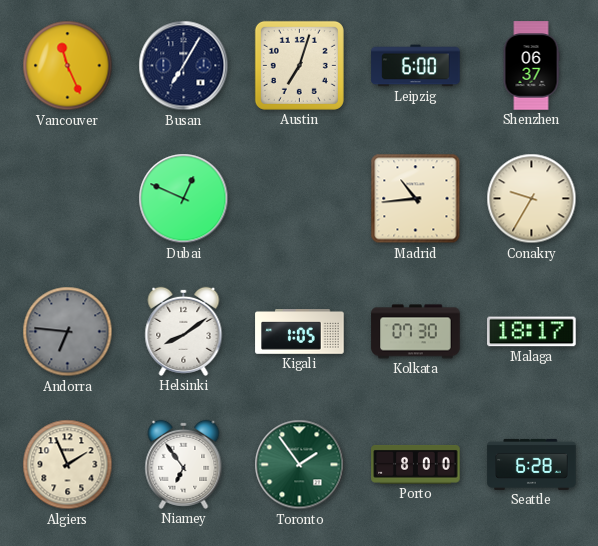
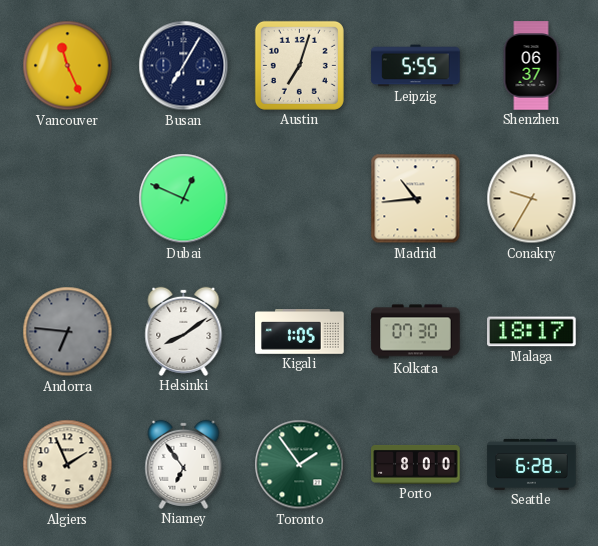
Leipzig: 6:00 -> 5:55
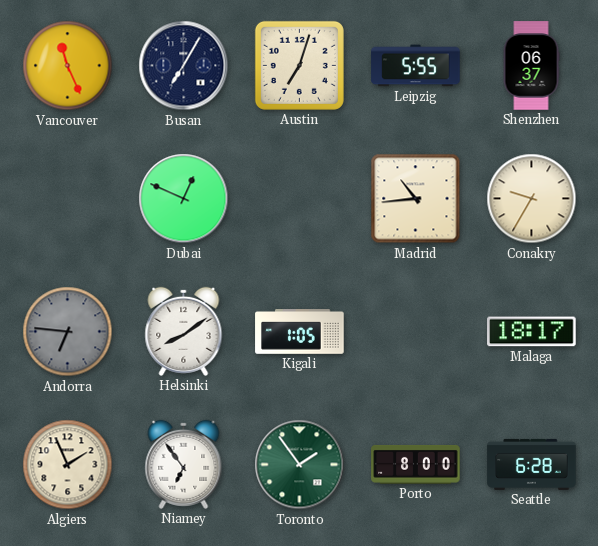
Kolkata: 07:30 -> none
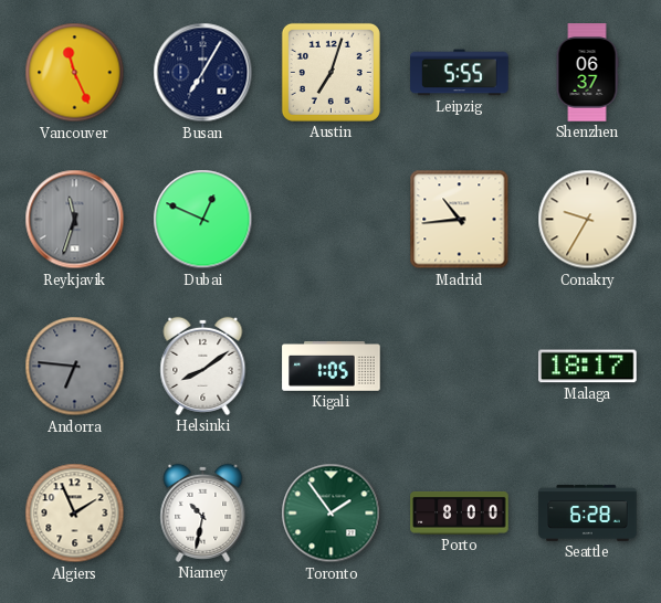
Reykjavik: none -> 11:33
Niamey: 6:54 -> 10:32
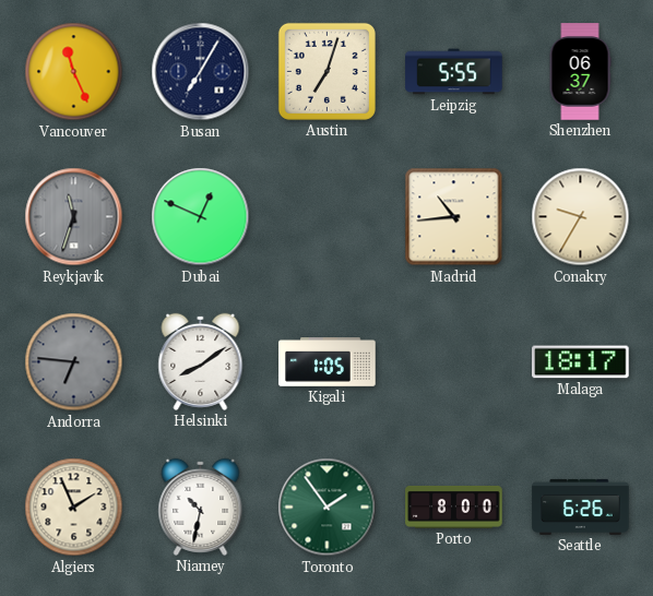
Seattle: 6:28 -> 6:26
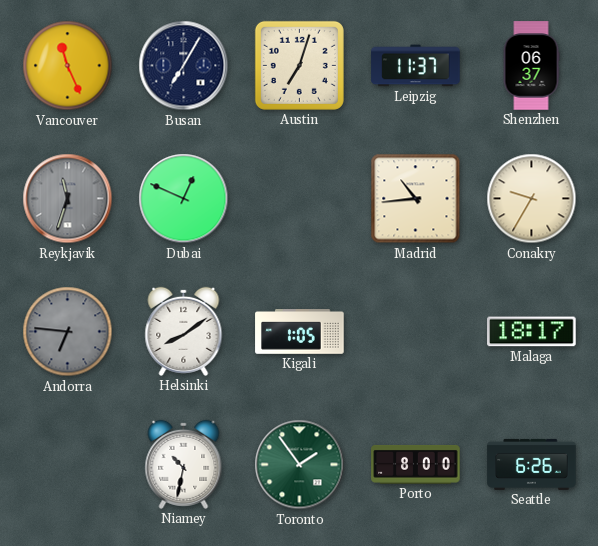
Leipzig: 5:55 -> 11:37
Algiers: 1:56 -> none
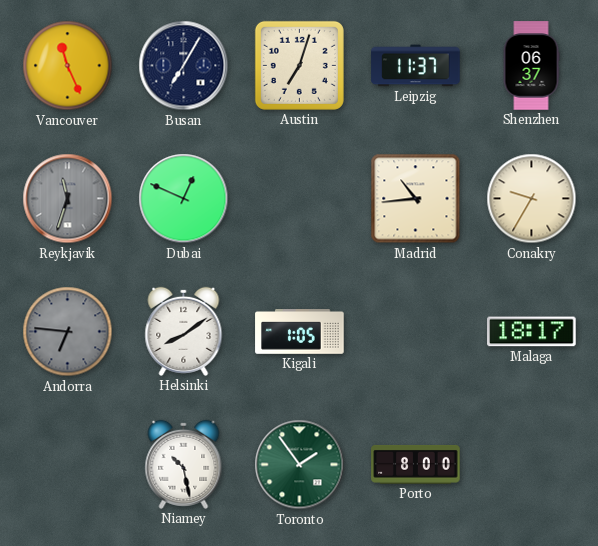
Niamey: 10:32 -> 10:28
Seattle: 6:26 -> none
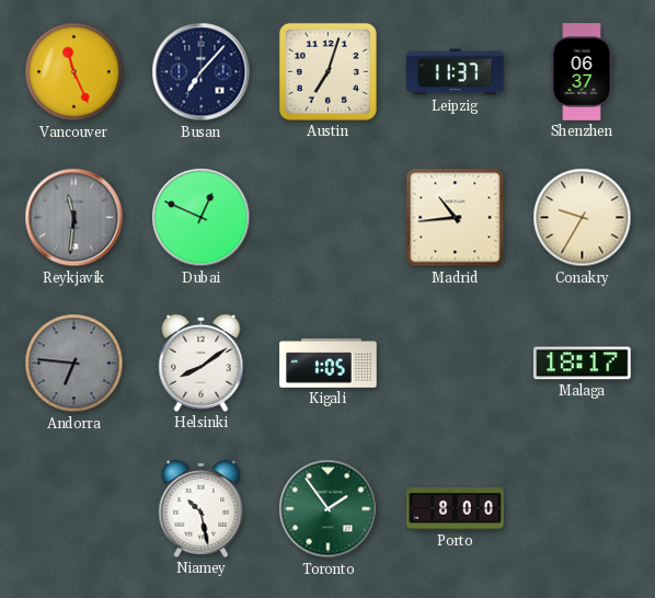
Busan: 7:05 -> 7:07
Reykjavik: 11:33 -> 11:31
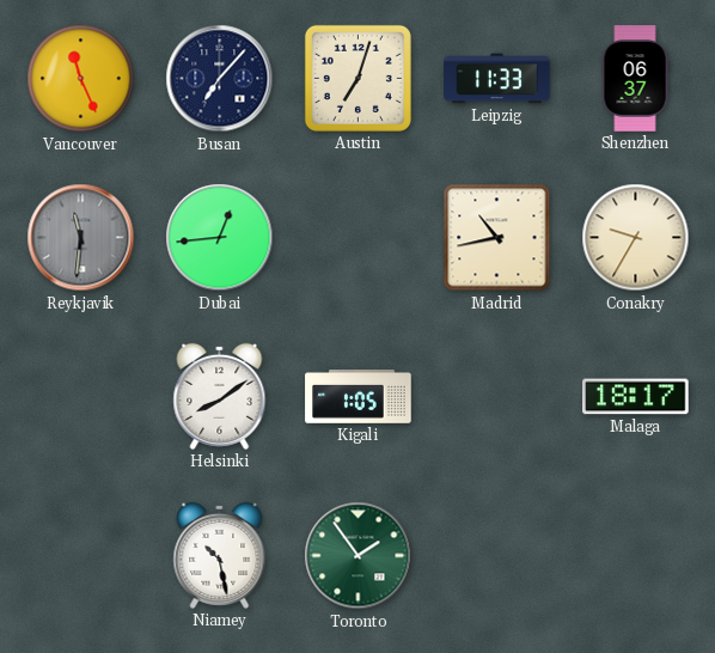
Leipzig: 11:37 -> 11:33
Dubai: 12:49 -> 12:44
Madrid: 10:44 -> 10:43
Andorra: 6:46 -> none
Porto: 8:00 -> none
